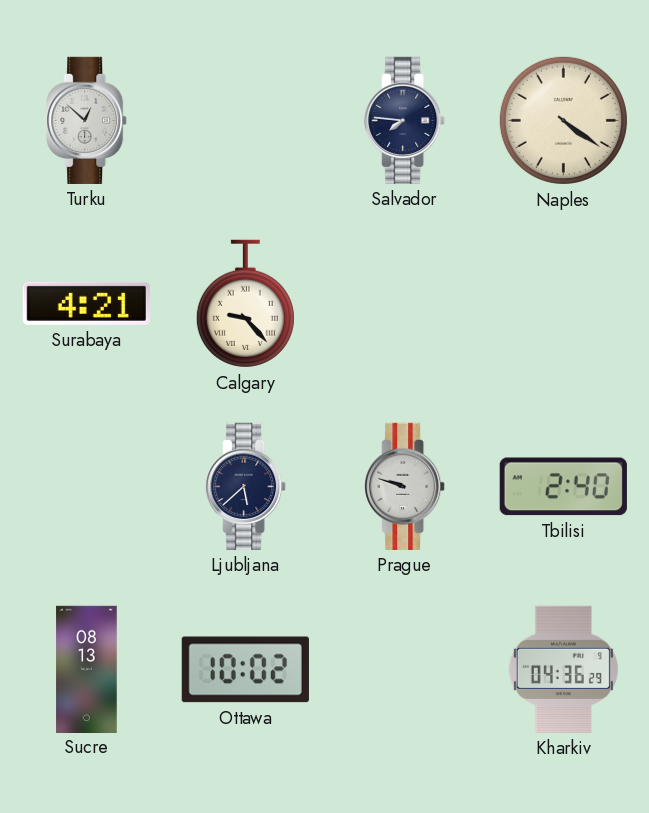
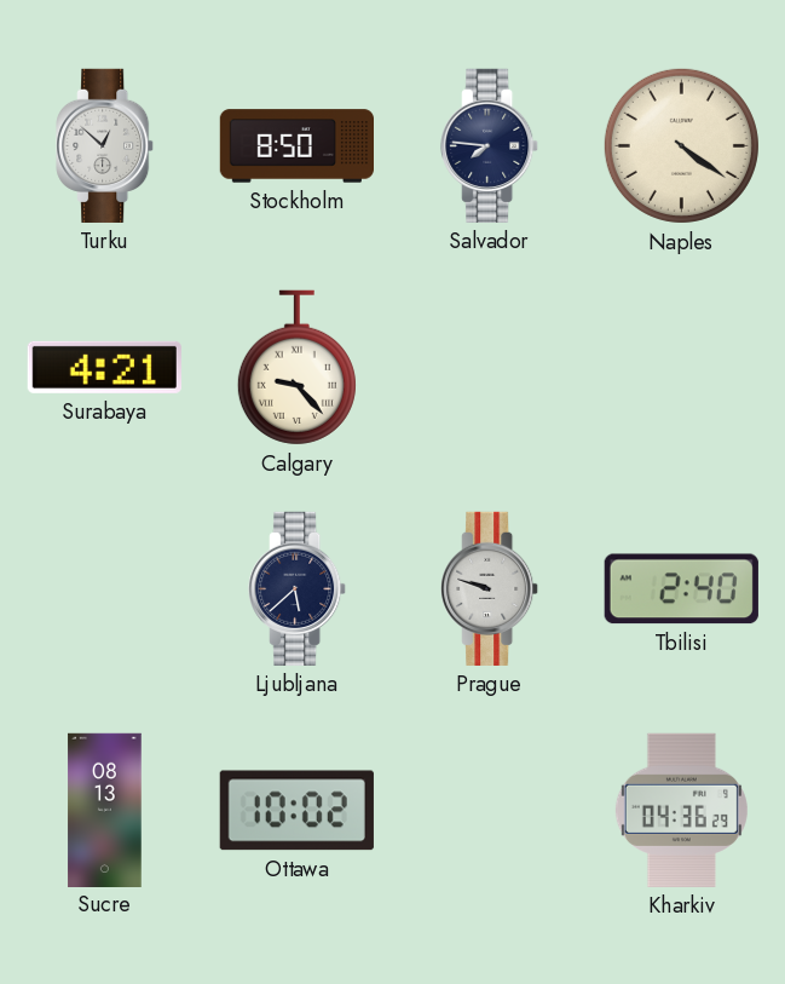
Stockholm: none -> 8:50
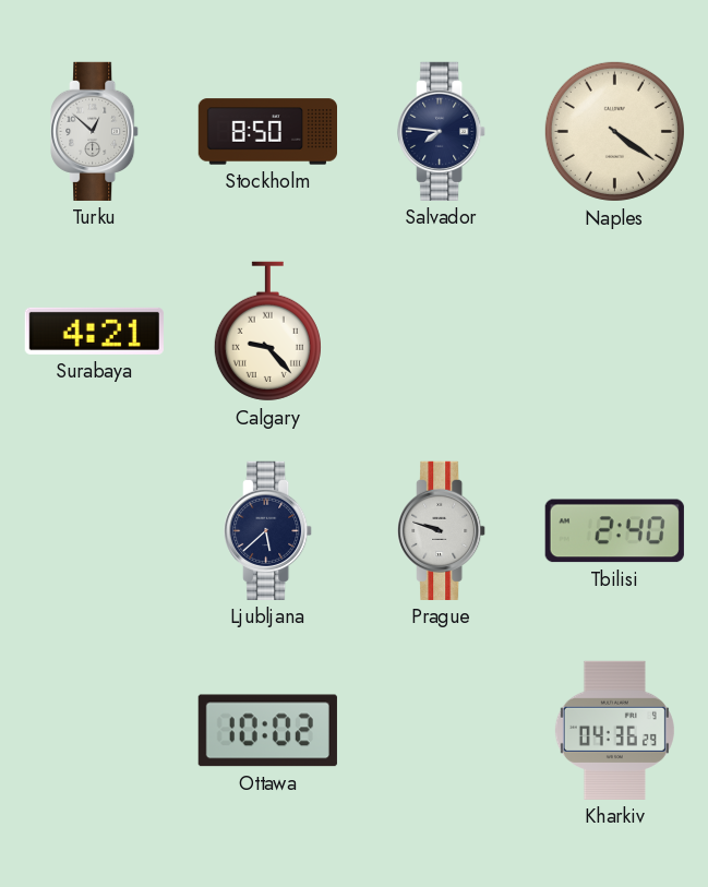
Sucre: 08:13 -> none
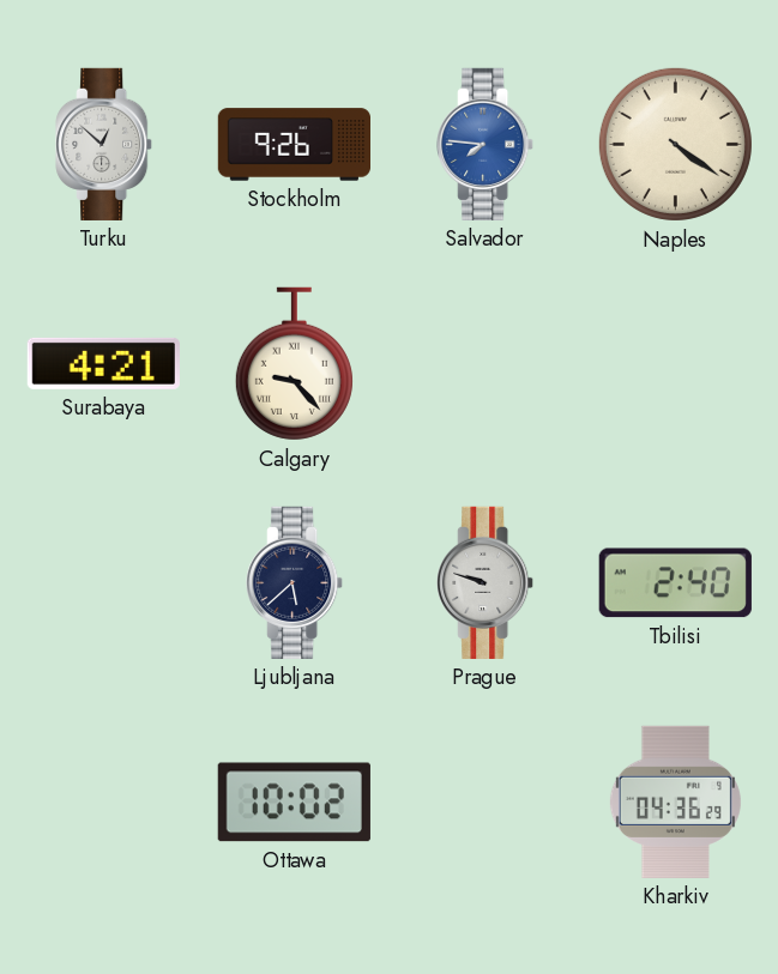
Stockholm: 8:50 -> 9:26
Salvador dial: navy -> blue
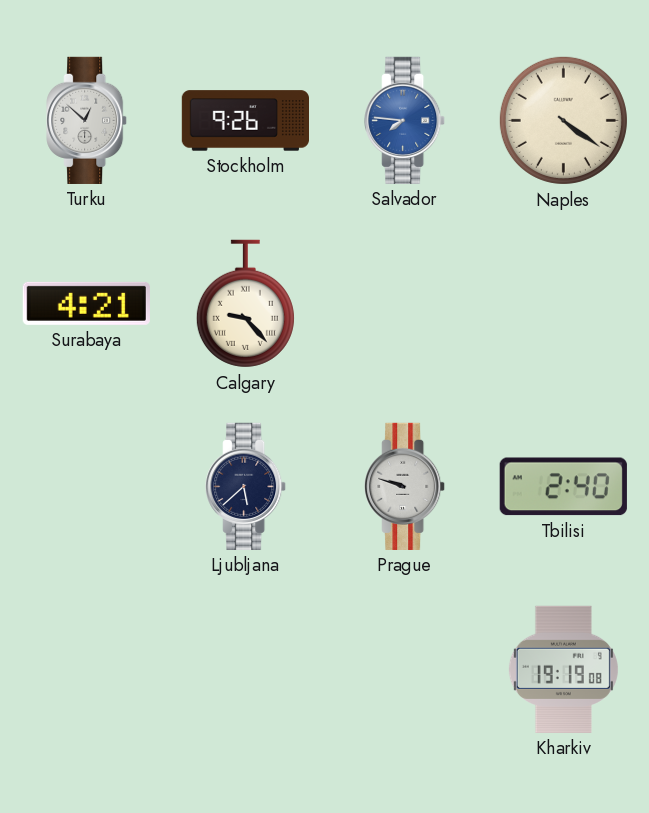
Ottawa: 10:02 -> none
Kharkiv: 04:36 -> 19:19
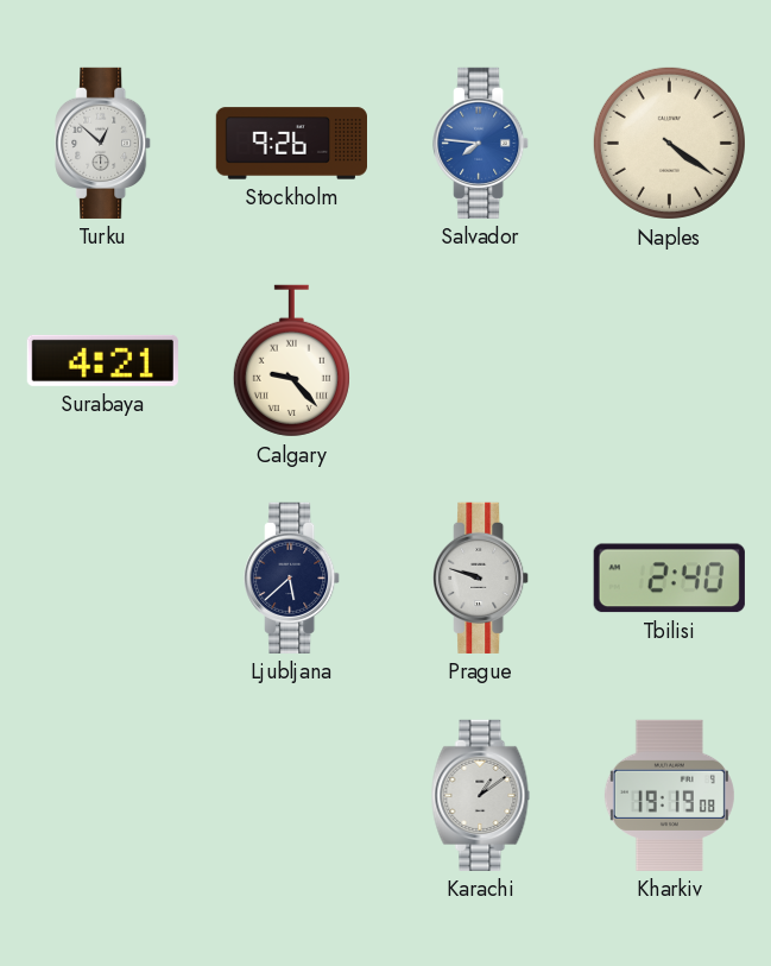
Karachi: none -> 1:09
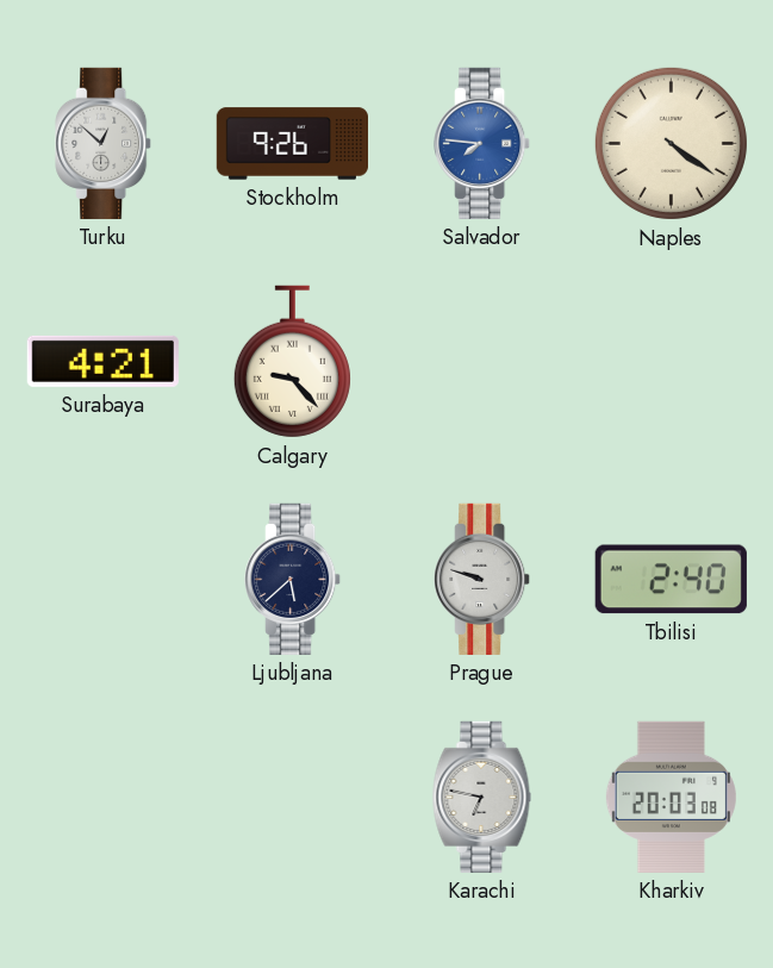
Karachi: 1:09 -> 6:47
Kharkiv: 19:19 -> 20:03
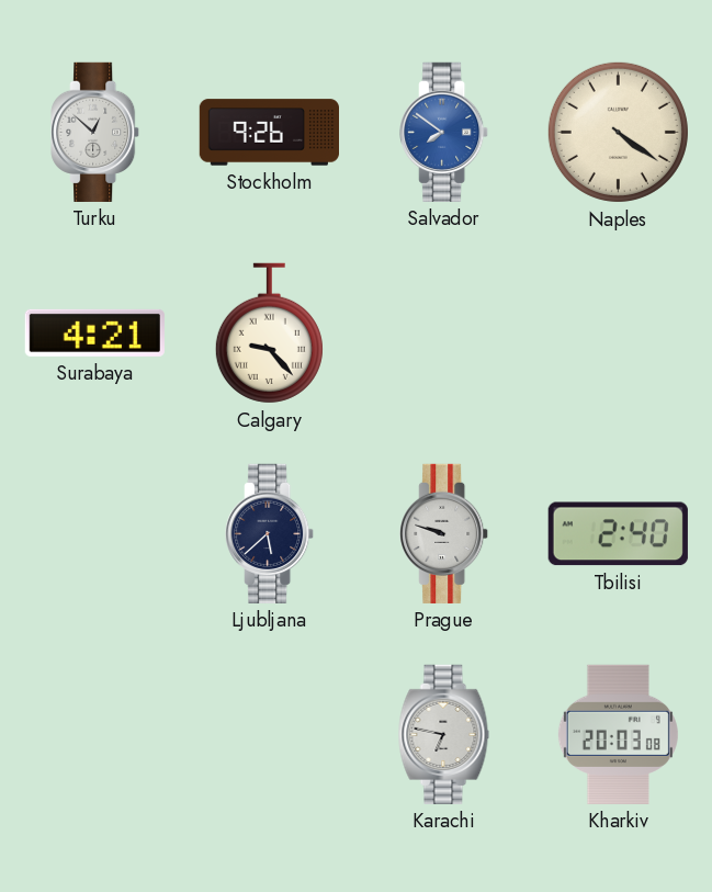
Salvador: 7:46 -> 7:51
